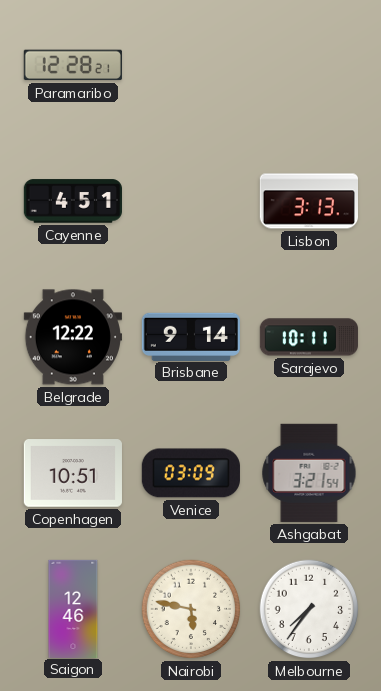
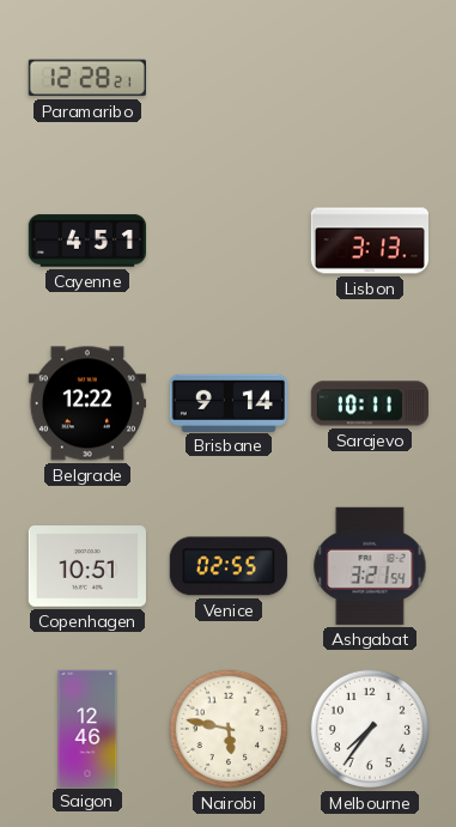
Venice: 03:09 -> 02:55
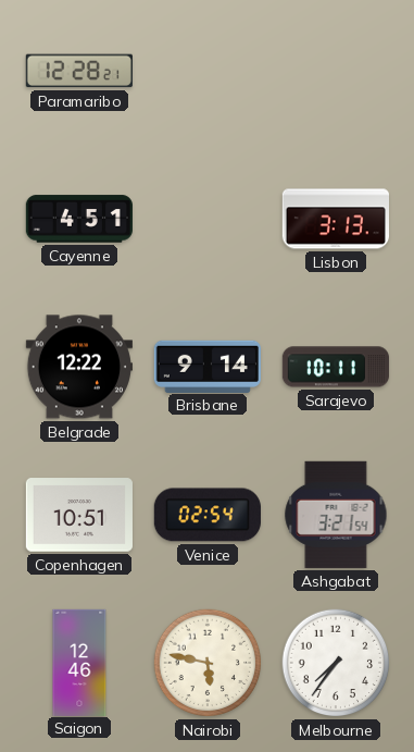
Venice: 02:55 -> 02:54
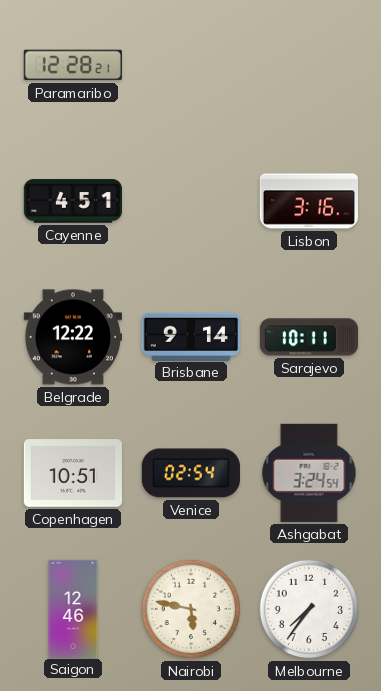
Lisbon: 3:13 -> 3:16
Ashgabat: 3:21 -> 3:24
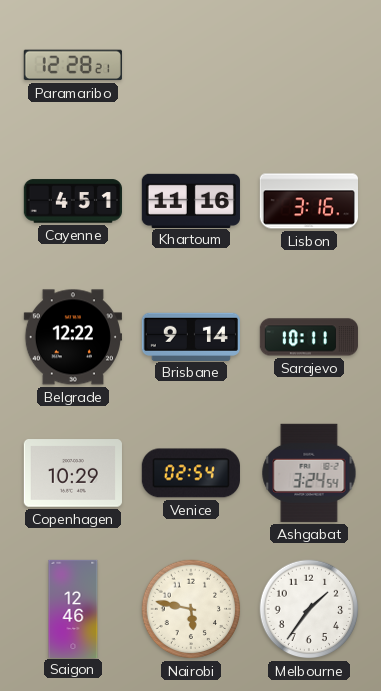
Khartoum: none -> 11:16
Copenhagen: 10:51 -> 10:29
Melbourne: 7:36 -> 1:36
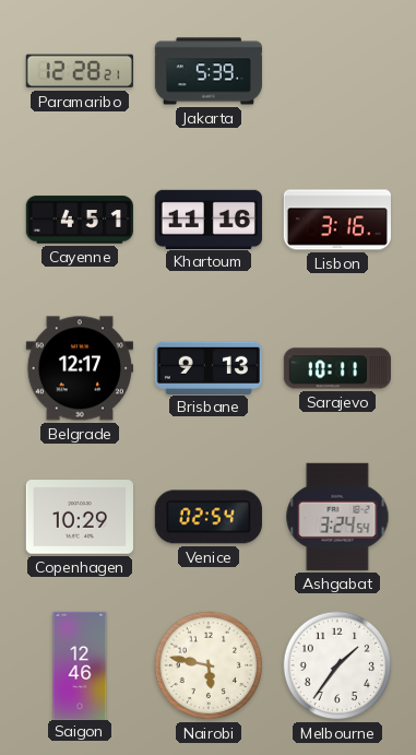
Jakarta: none -> 5:39
Belgrade: 12:22 -> 12:17
Brisbane: 9:14 -> 9:13
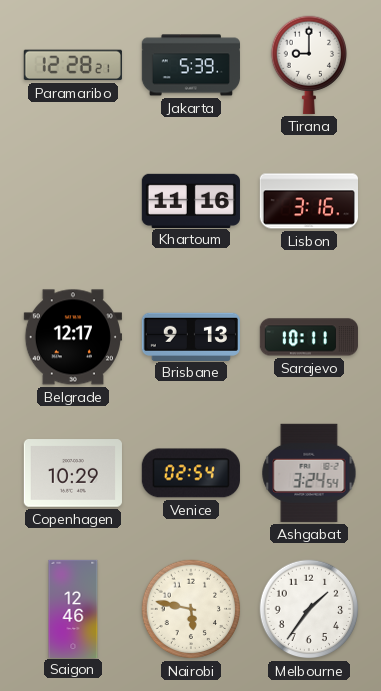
Tirana: none -> 9:00
Cayenne: 4:51 -> none
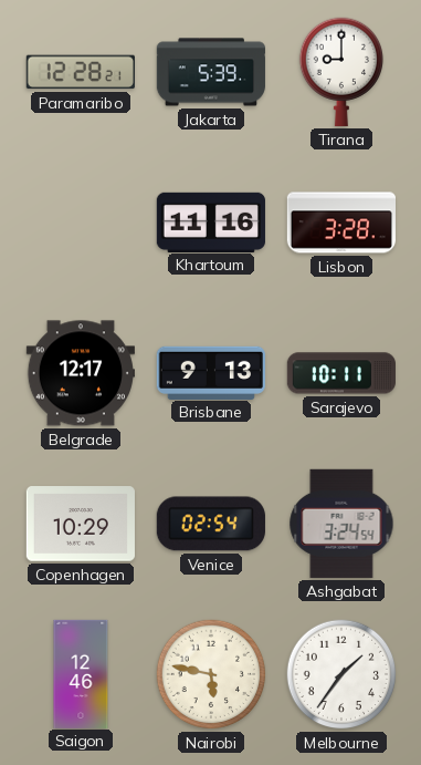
Lisbon: 3:16 -> 3:28
